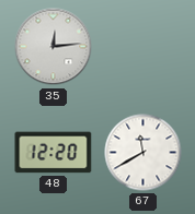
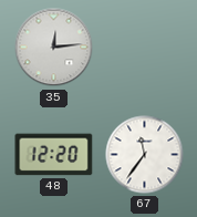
67: 11:40 -> 11:36
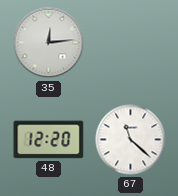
67: 11:36 -> 11:22
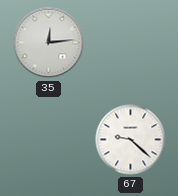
48: 12:20 -> none
67: 11:22 -> 9:22
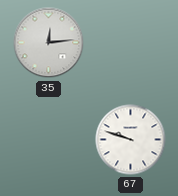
67: 9:22 -> 9:48
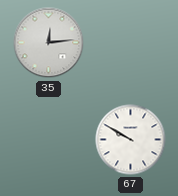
67: 9:48 -> 9:50
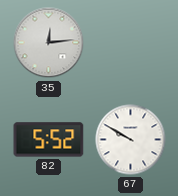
82: none -> 5:52
